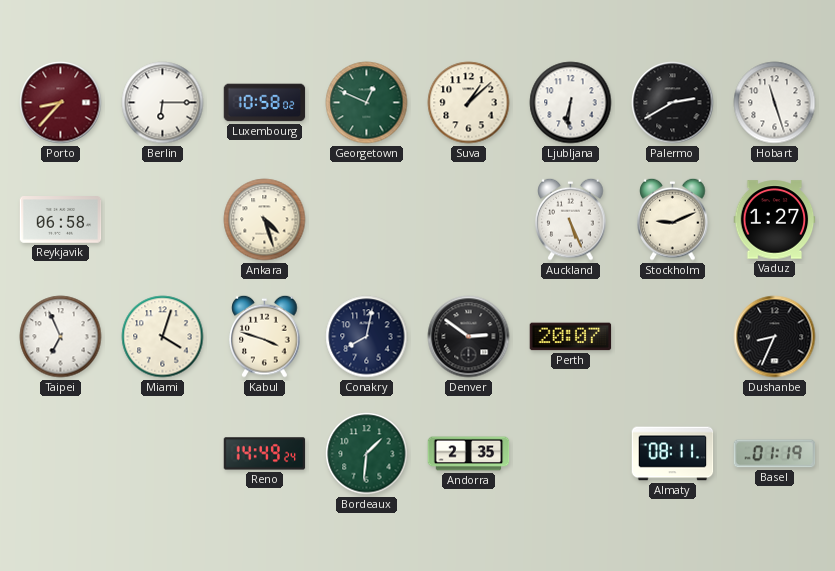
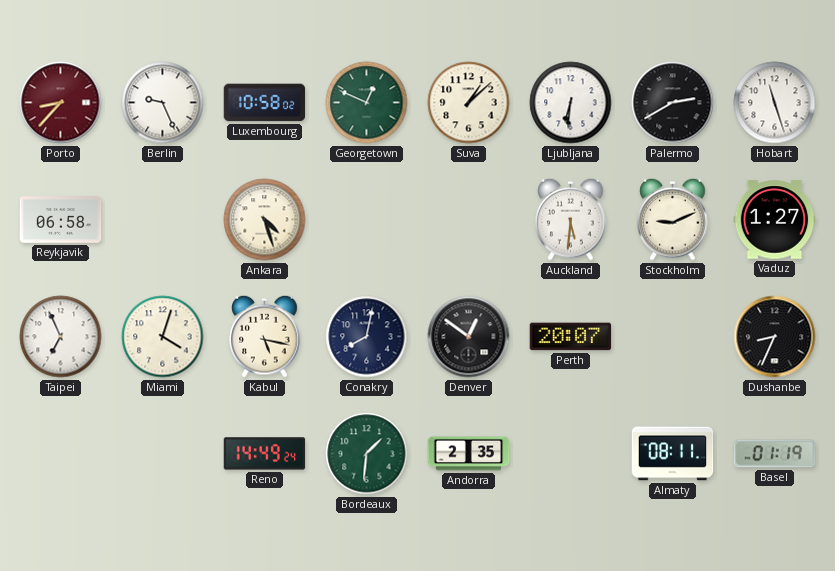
Berlin: 6:15 -> 9:26
Auckland: 5:26 -> 5:31
Kabul: 3:48 -> 5:17
Denver: 2:51 -> 12:51
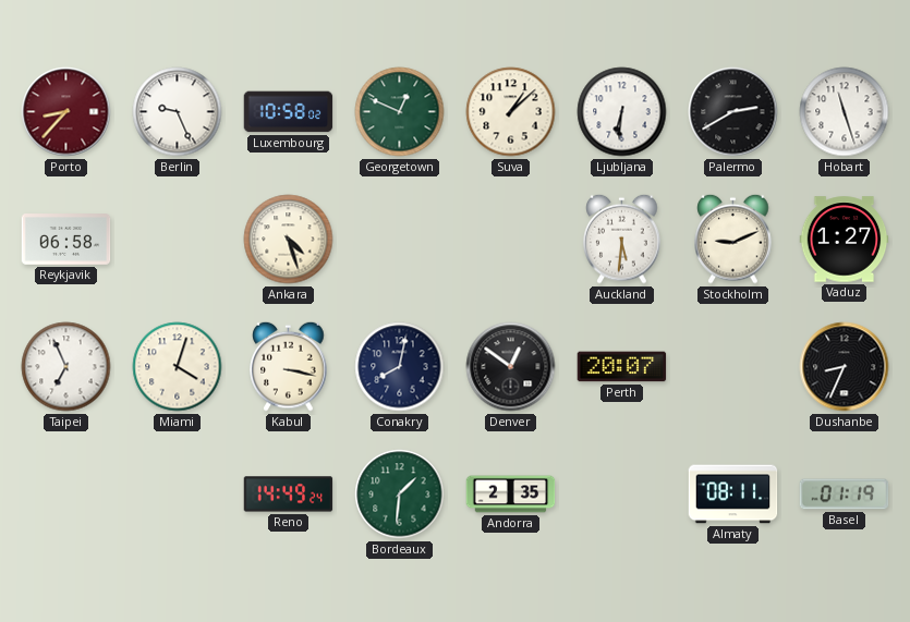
Kabul: 5:17 -> 3:17
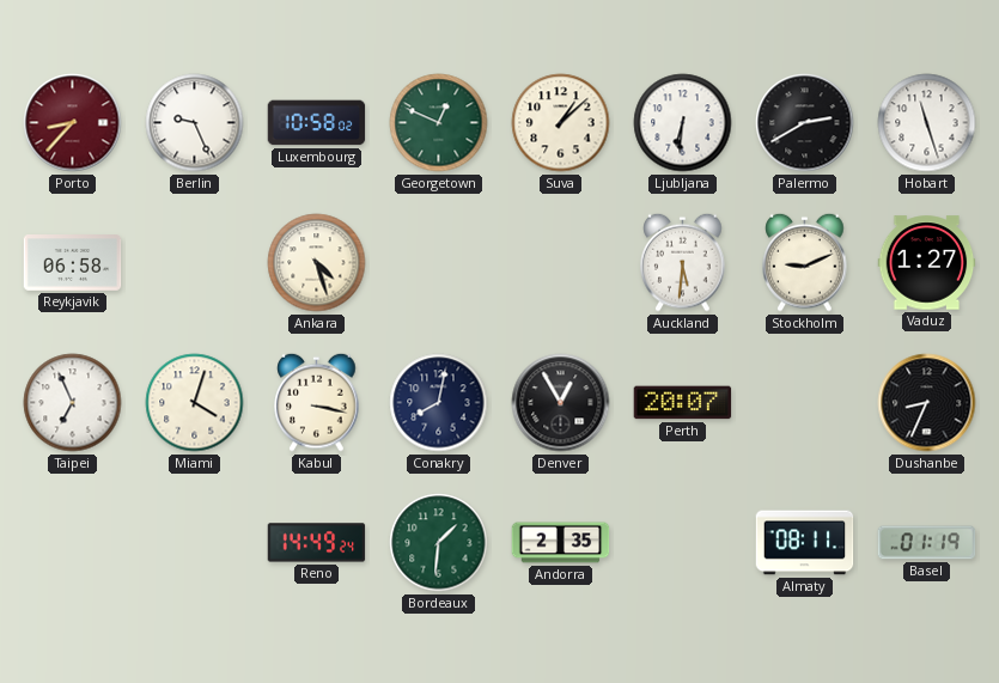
Denver: 12:51 -> 12:55
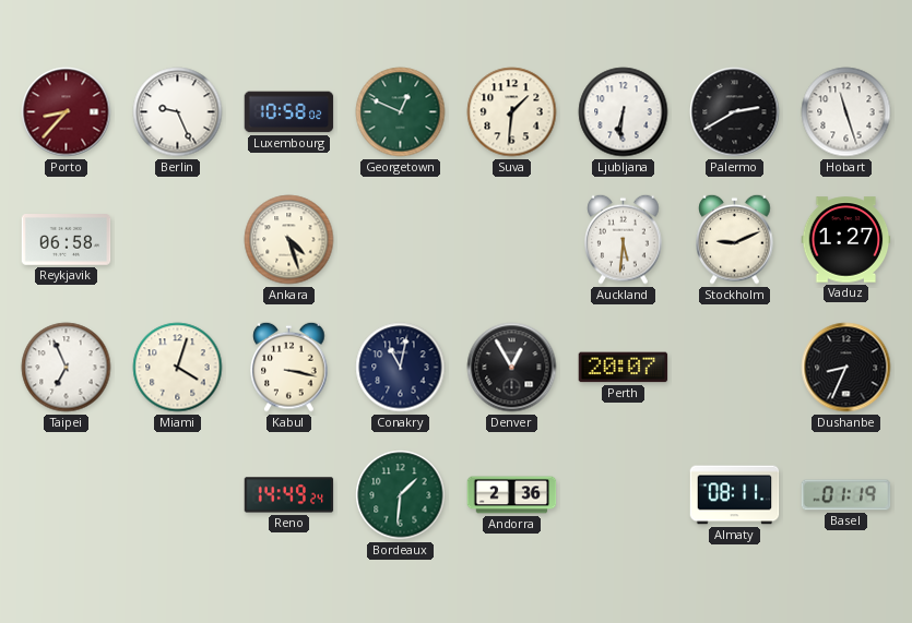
Suva: 1:08 -> 1:31
Conakry: 8:02 -> 11:02
Andorra: 2:35 -> 2:36
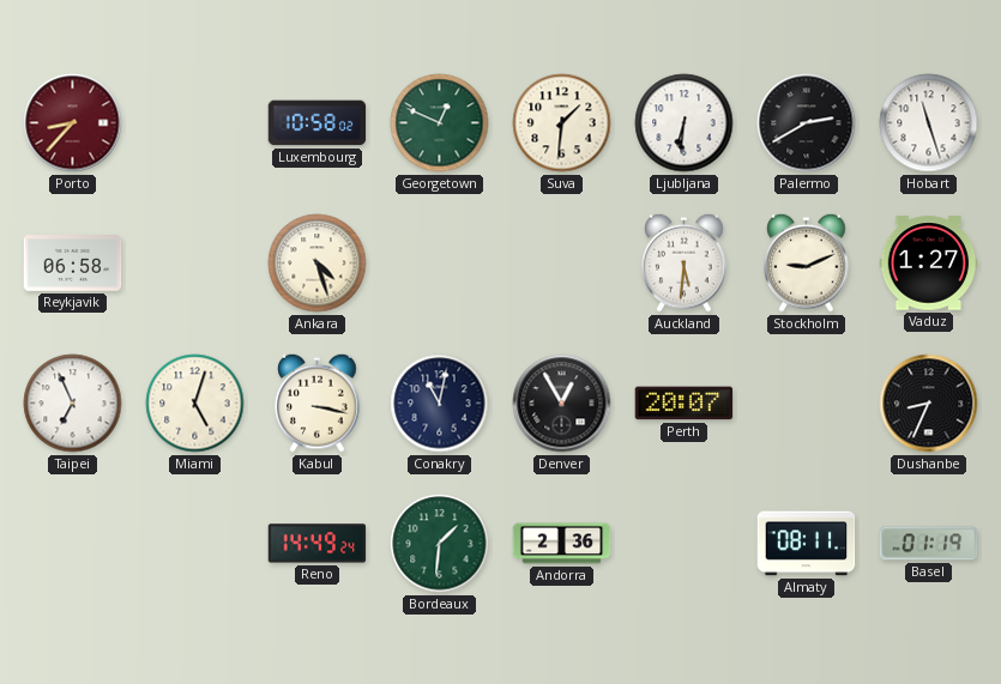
Berlin: 9:26 -> none
Miami: 4:03 -> 5:03
